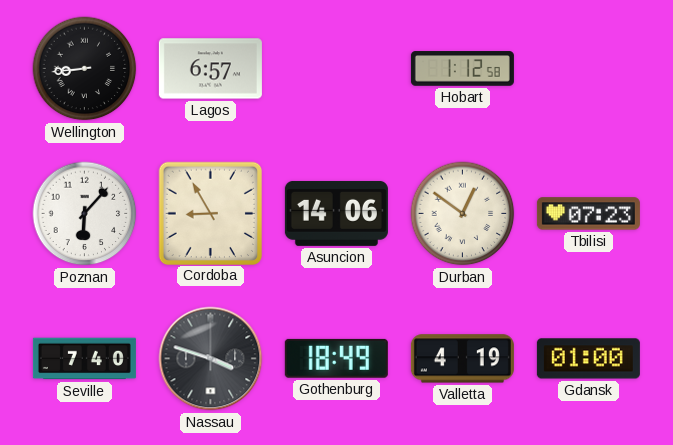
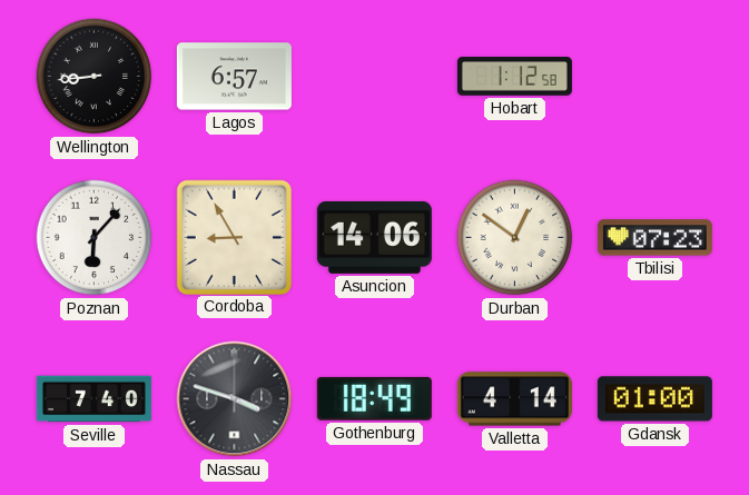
Valletta: 4:19 -> 4:14
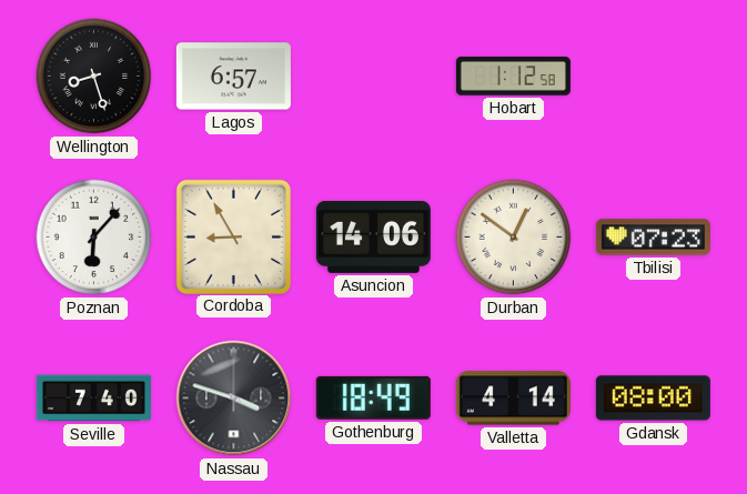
Wellington: 8:44 -> 8:27
Gdansk: 01:00 -> 08:00
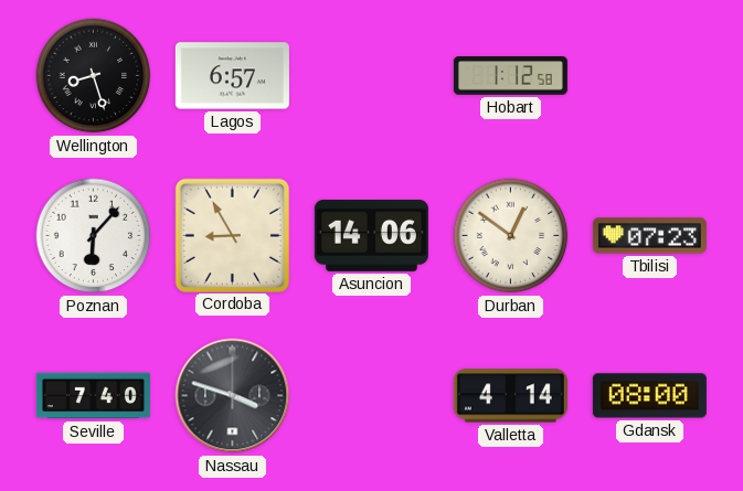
Gothenburg: 18:49 -> none
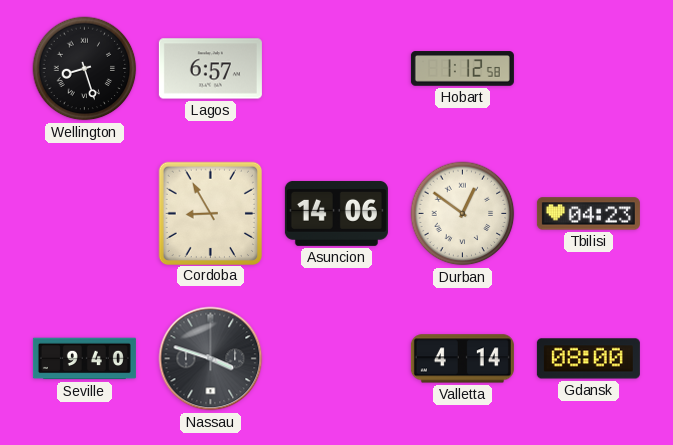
Poznan: 6:07 -> none
Tbilisi: 07:23 -> 04:23
Seville: 7:40 -> 9:40
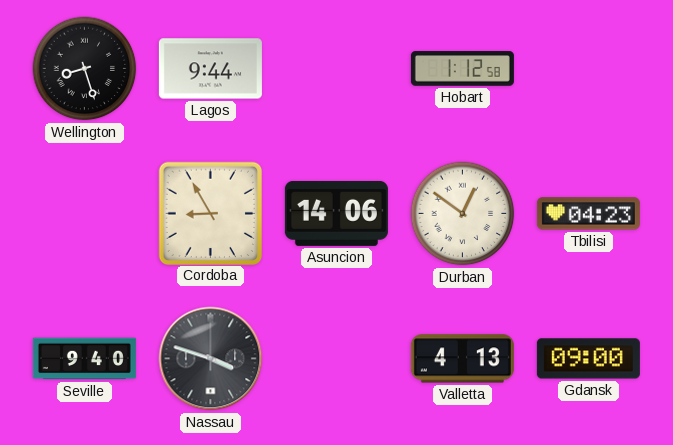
Lagos: 6:57 -> 9:44
Valletta: 4:14 -> 4:13
Gdansk: 08:00 -> 09:00
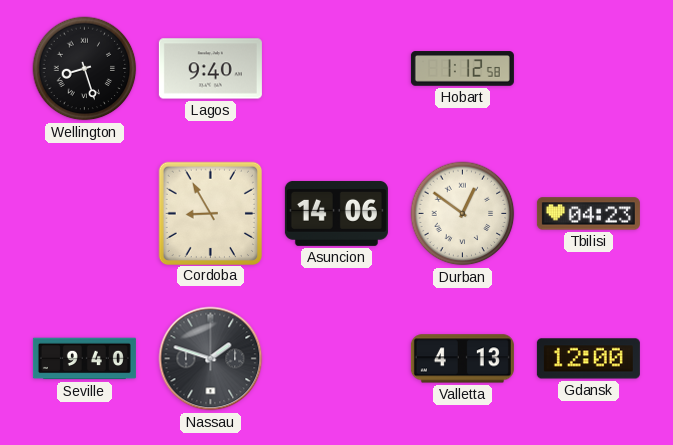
Lagos: 9:44 -> 9:40
Nassau: 3:48 -> 1:48
Gdansk: 09:00 -> 12:00
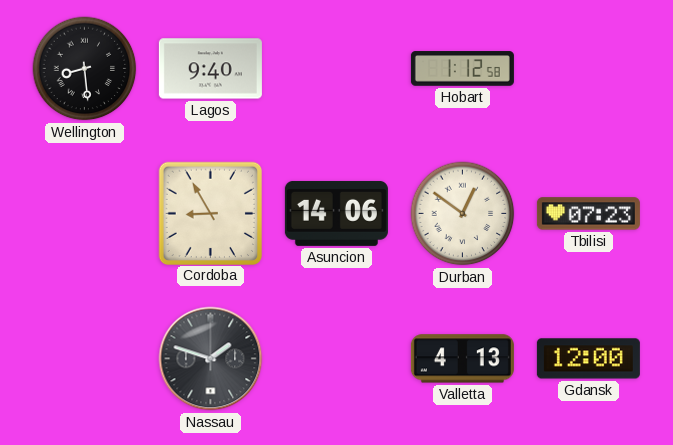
Wellington: 8:27 -> 8:29
Tbilisi: 04:23 -> 07:23
Seville: 9:40 -> none
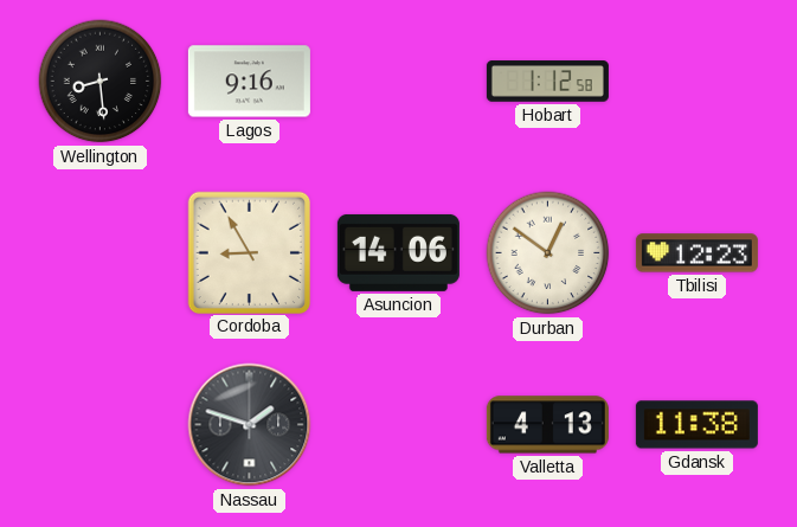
Lagos: 9:40 -> 9:16
Tbilisi: 07:23 -> 12:23
Gdansk: 12:00 -> 11:38
